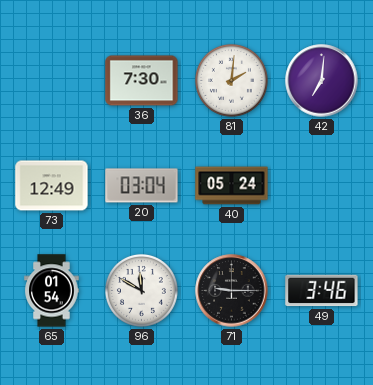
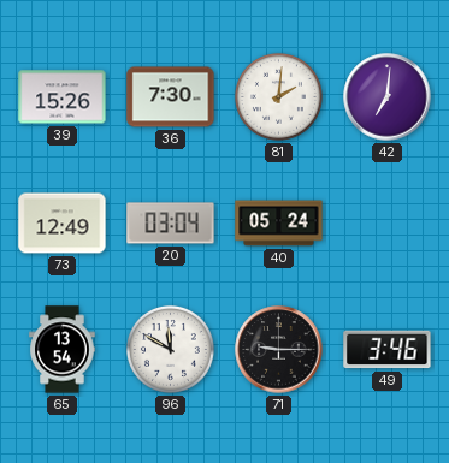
39: none -> 15:26
65: 01:54 -> 13:54
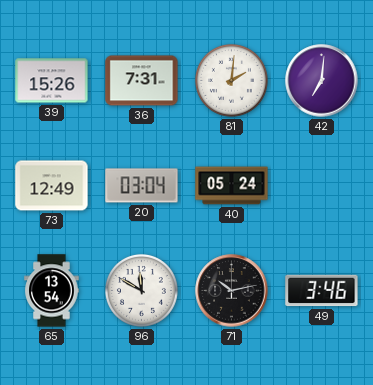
36: 7:30 -> 7:31
71: 9:15 -> 10:13
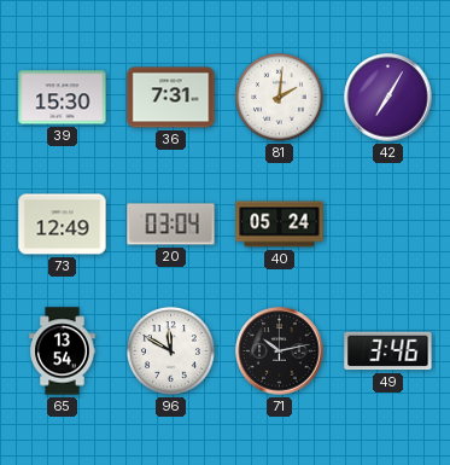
39: 15:26 -> 15:30
42: 7:01 -> 7:05
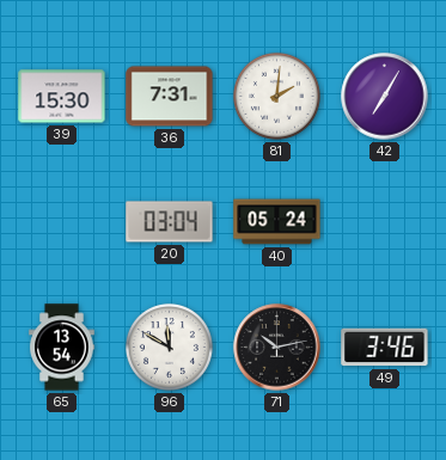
73: 12:49 -> none
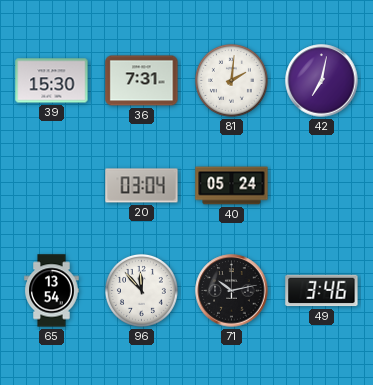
42: 7:05 -> 7:02
96: 11:50 -> 11:53
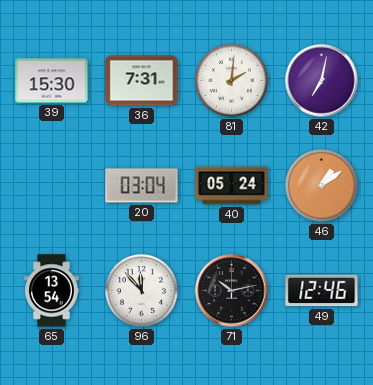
46: none -> 1:09
49: 3:46 -> 12:46
